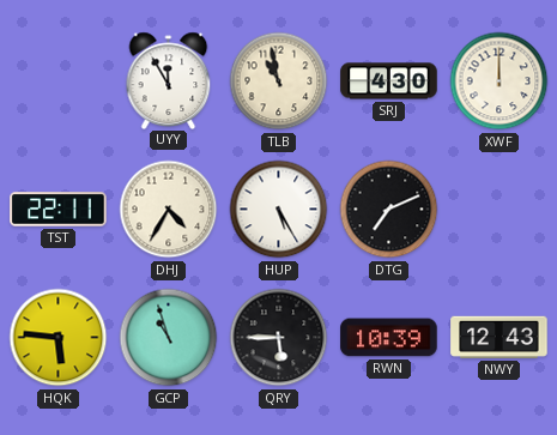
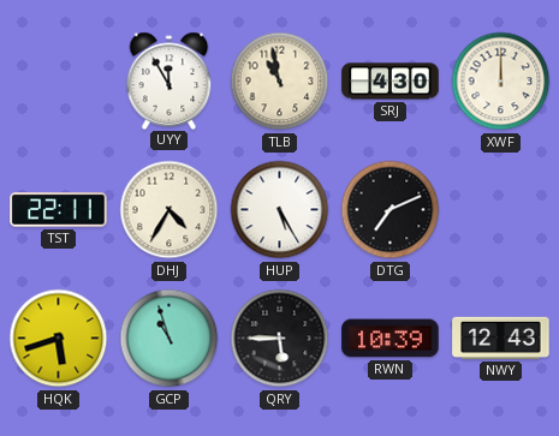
HQK: 5:46 -> 5:42
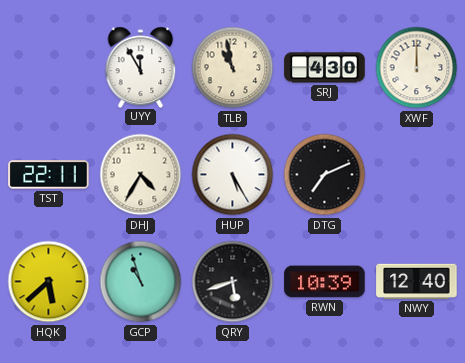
HQK: 5:42 -> 5:38
QRY: 5:45 -> 5:42
NWY: 12:43 -> 12:40
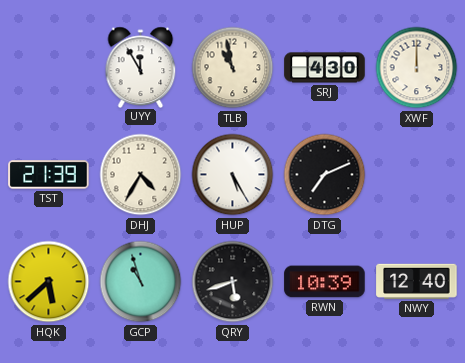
TST: 22:11 -> 21:39
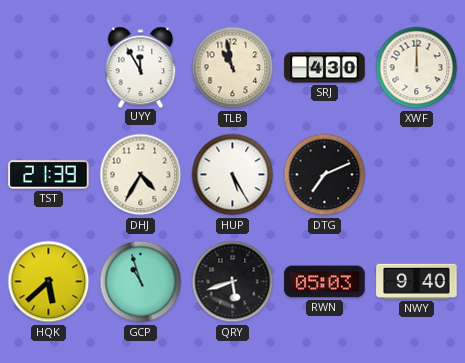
RWN: 10:39 -> 05:03
NWY: 12:40 -> 9:40
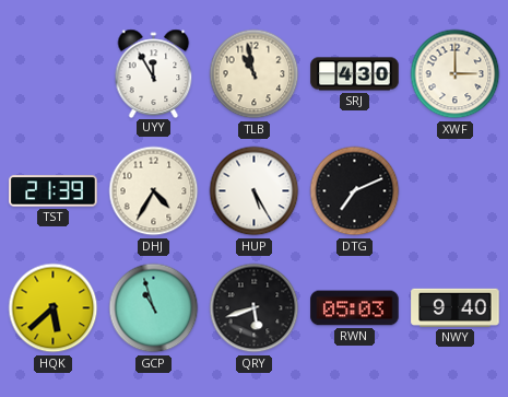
XWF: 12:00 -> 3:00
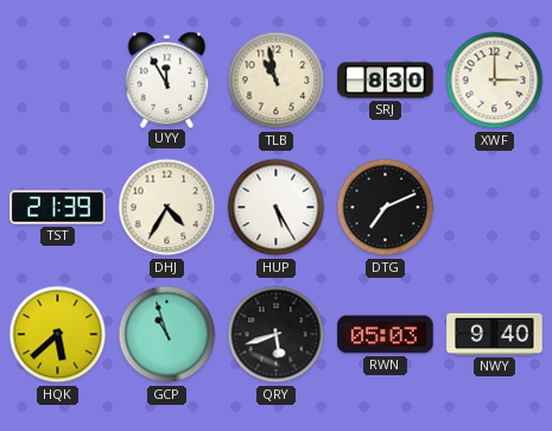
SRJ: 4:30 -> 8:30
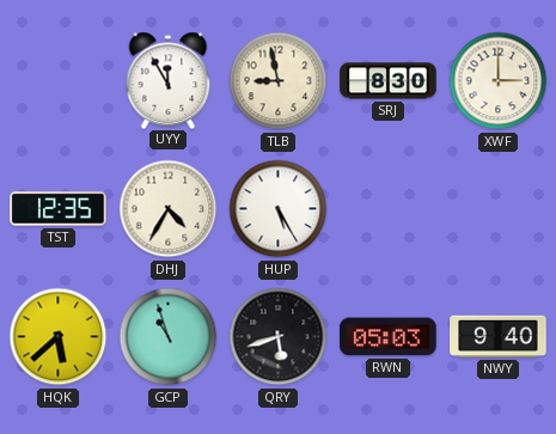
TLB: 10:58 -> 8:58
TST: 21:39 -> 12:35
DTG: 7:11 -> none
